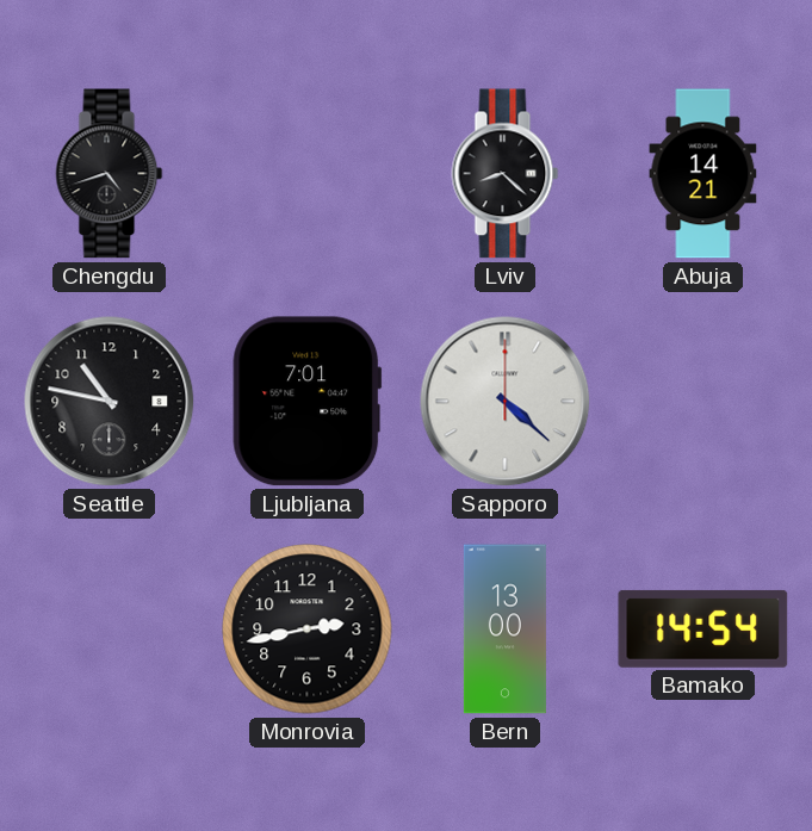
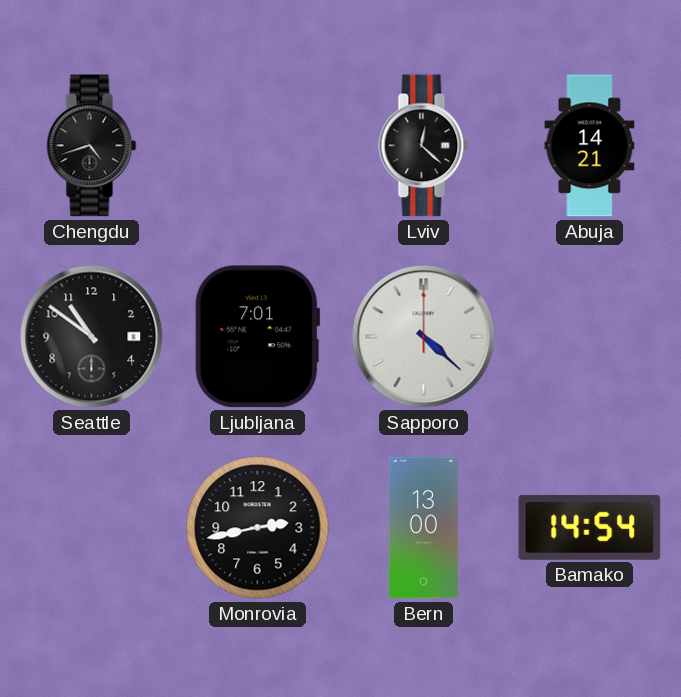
Lviv: 8:22 -> 12:22
Seattle: 10:47 -> 10:51
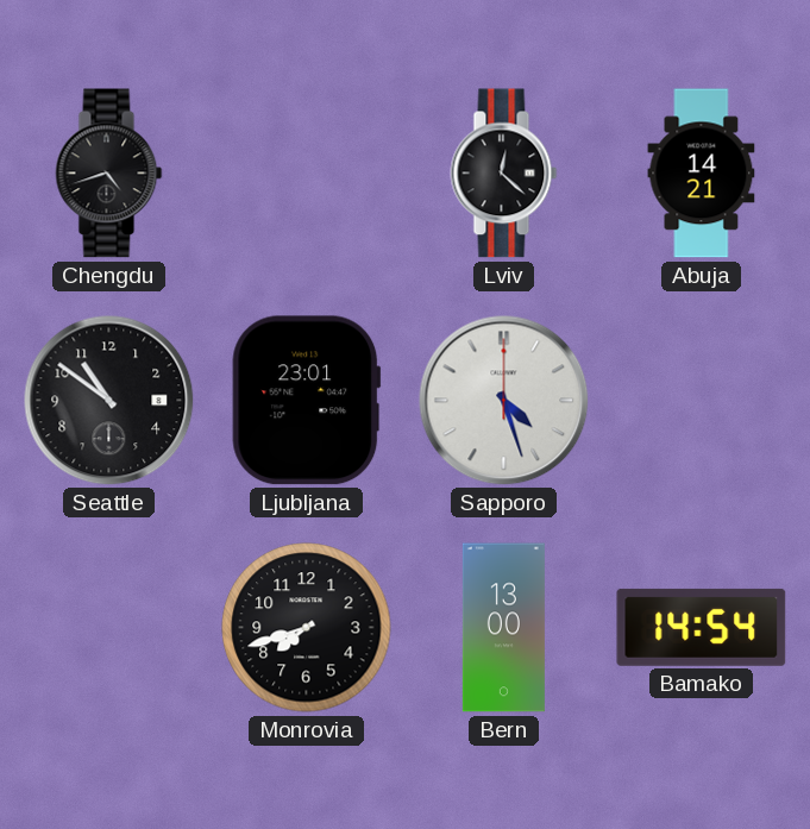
Ljubljana: 7:01 -> 23:01
Sapporo: 4:22 -> 4:27
Monrovia: 2:43 -> 7:42
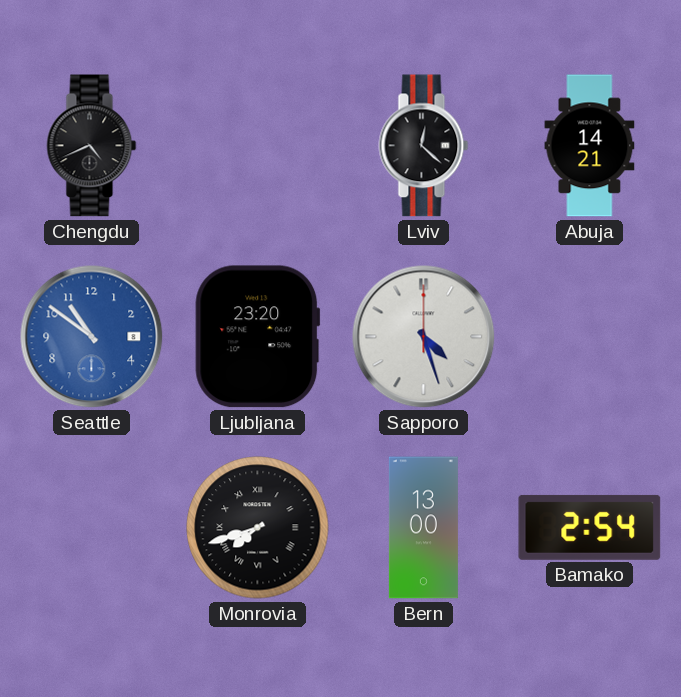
Chengdu: 4:42 -> 4:41
Seattle dial: black -> blue
Ljubljana: 23:01 -> 23:20
Monrovia numerals: Arabic -> Roman
Bamako: 14:54 -> 2:54
